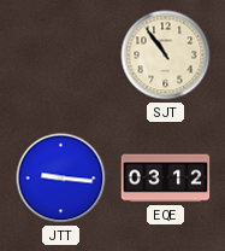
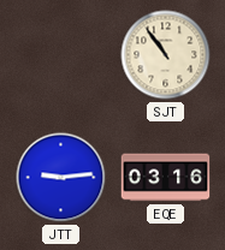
JTT: 9:16 -> 9:14
EQE: 03:12 -> 03:16
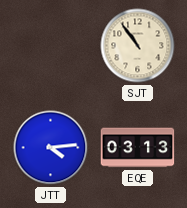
JTT: 9:14 -> 4:14
EQE: 03:16 -> 03:13
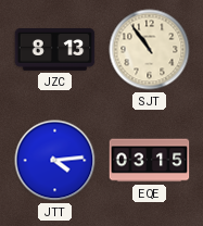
JZC: none -> 8:13
EQE: 03:13 -> 03:15
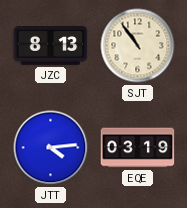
EQE: 03:15 -> 03:19
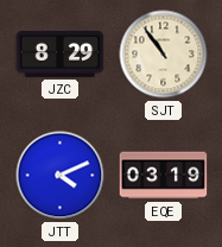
JZC: 8:13 -> 8:29
JTT: 4:14 -> 4:11
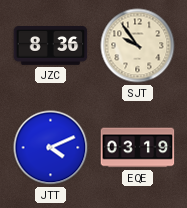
JZC: 8:29 -> 8:36
SJT: 10:54 -> 9:54
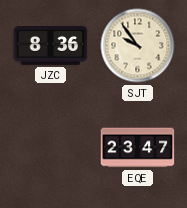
JTT: 4:11 -> none
EQE: 03:19 -> 23:47
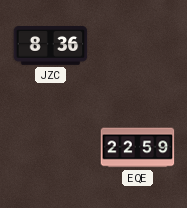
SJT: 9:54 -> none
EQE: 23:47 -> 22:59
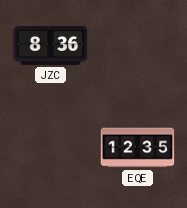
EQE: 22:59 -> 12:35
